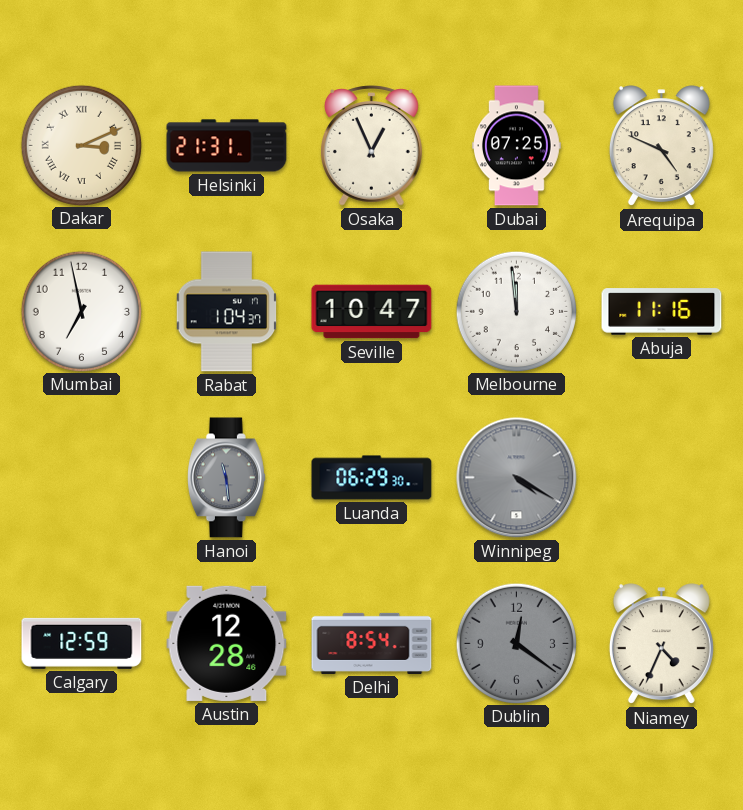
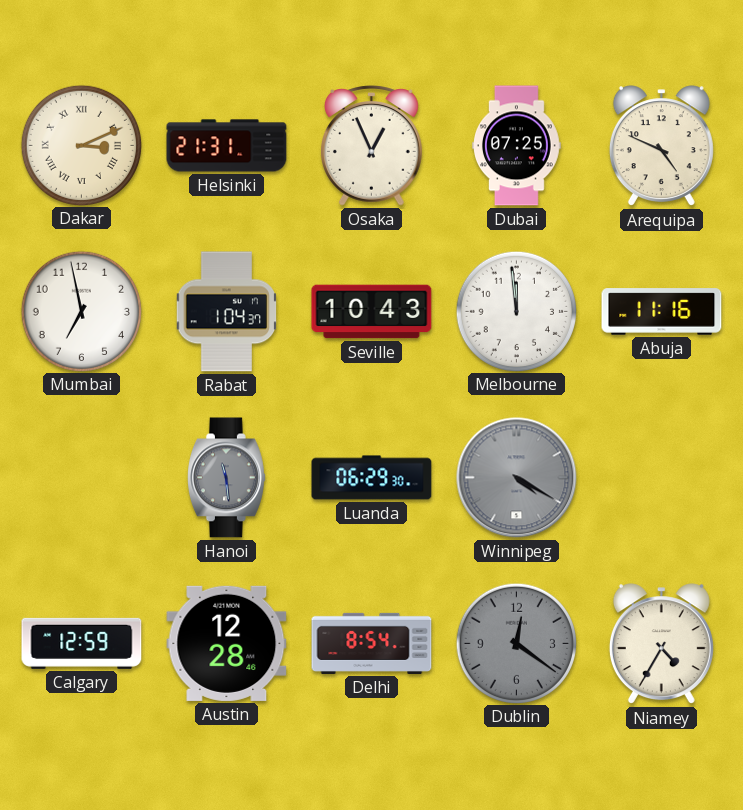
Seville: 10:47 -> 10:43
Niamey: 4:34 -> 4:35
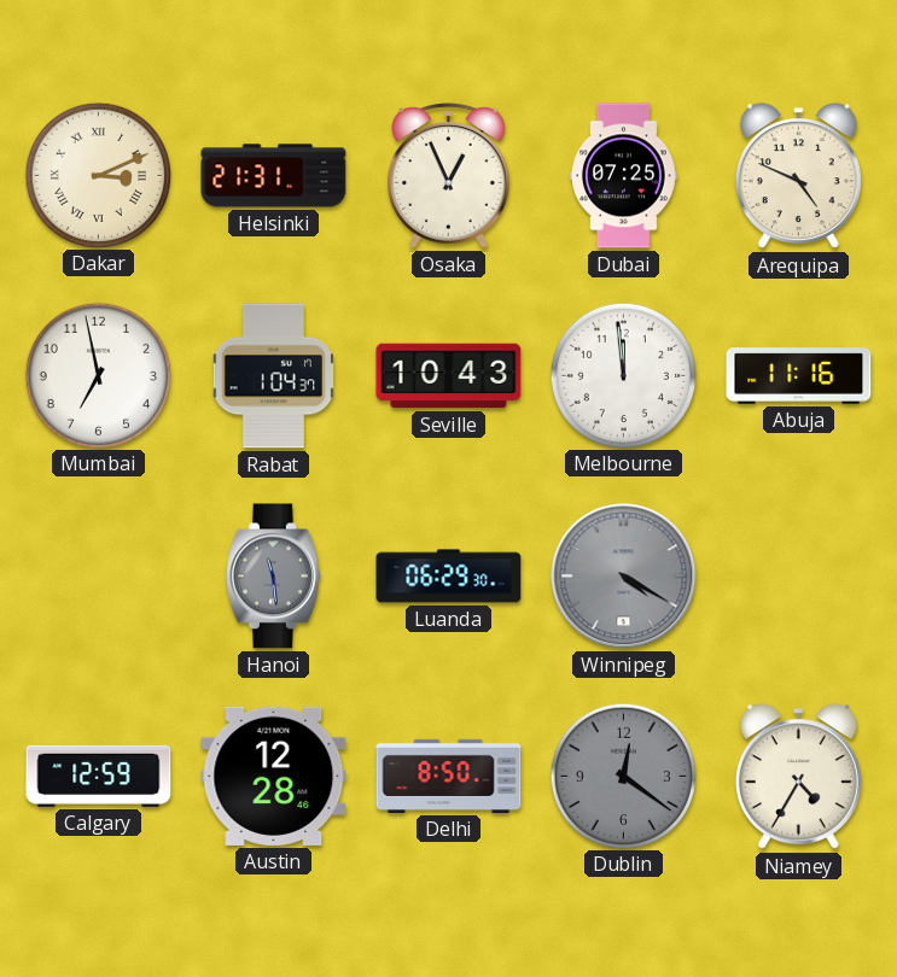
Delhi: 8:54 -> 8:50
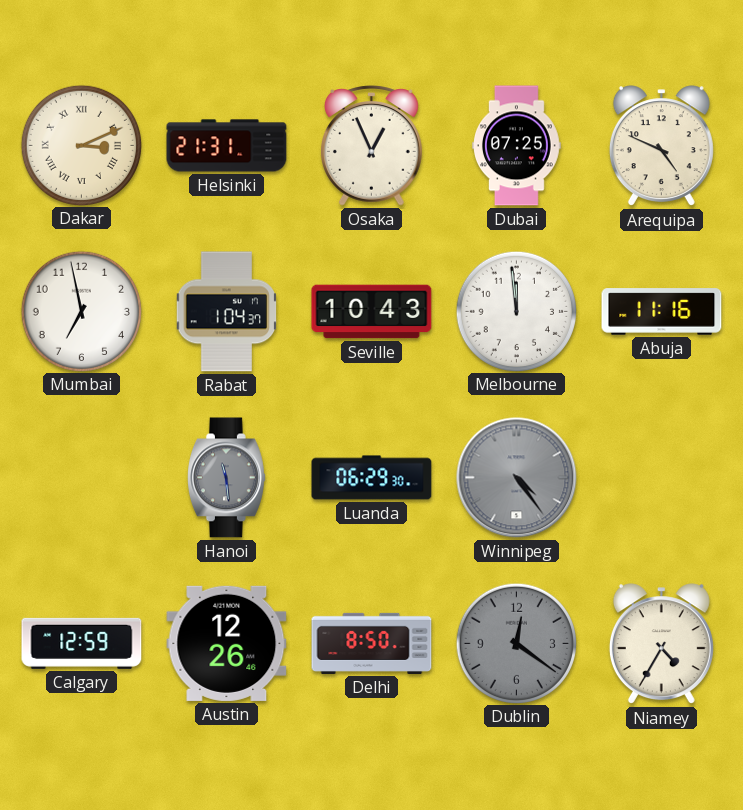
Winnipeg: 4:20 -> 4:24
Austin: 12:28 -> 12:26
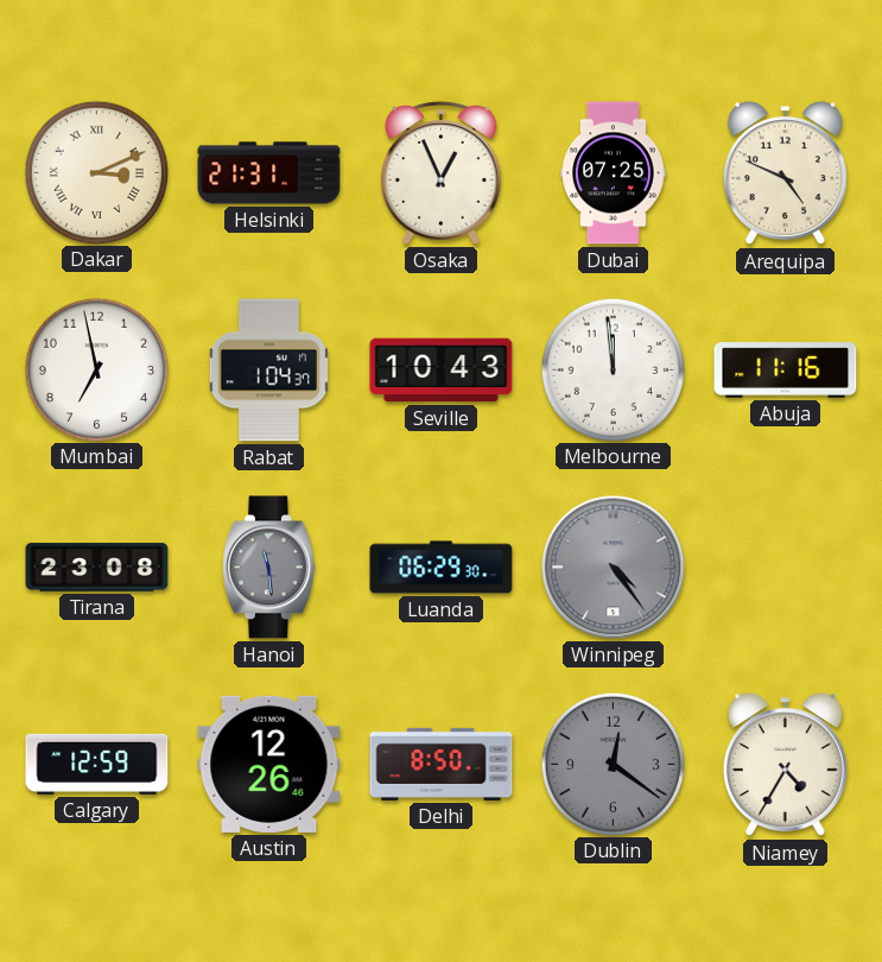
Tirana: none -> 23:08
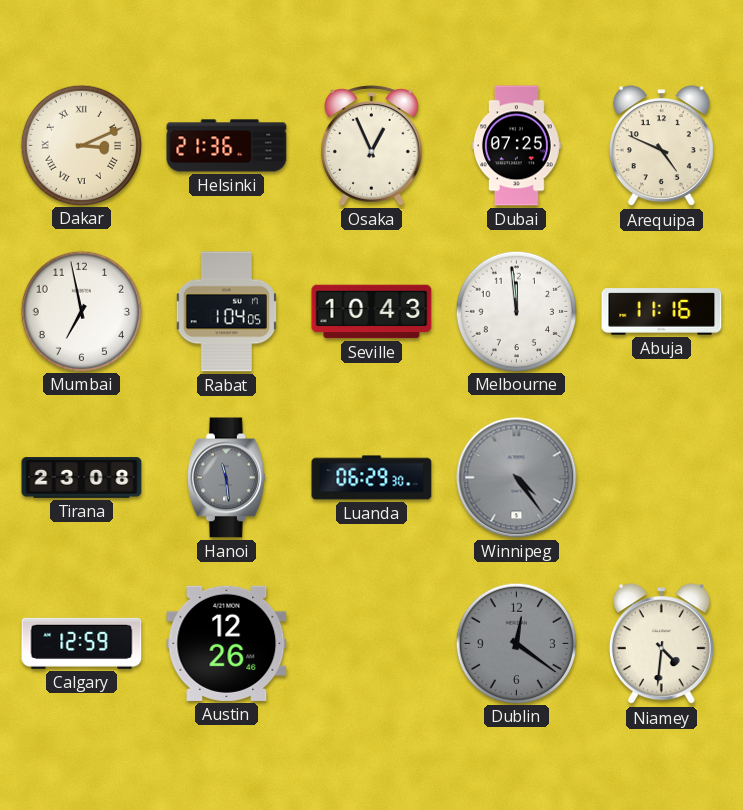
Helsinki: 21:31 -> 21:36
Rabat: 1:04:37 -> 1:04:05
Delhi: 8:50 -> none
Niamey: 4:35 -> 4:31
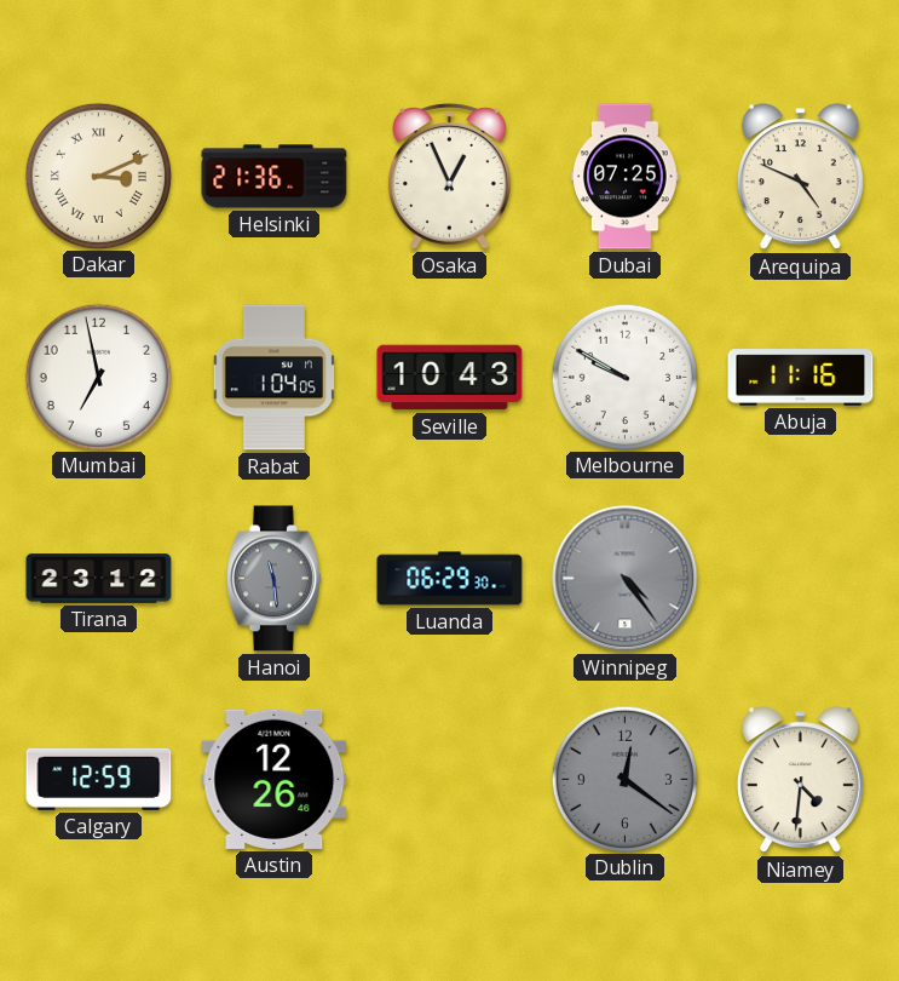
Melbourne: 11:59 -> 9:50
Tirana: 23:08 -> 23:12
